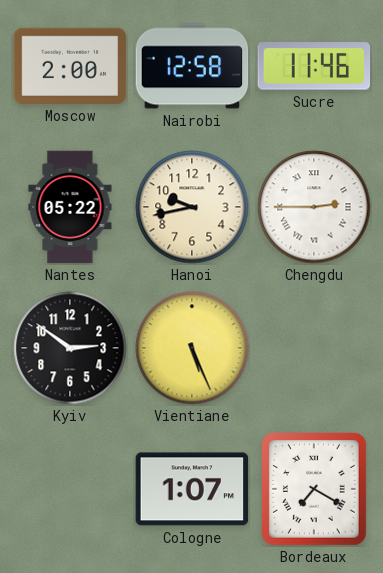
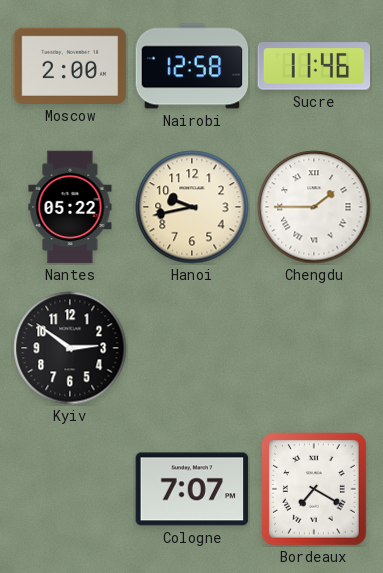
Chengdu: 2:45 -> 1:45
Vientiane: 5:26 -> none
Cologne: 1:07 -> 7:07
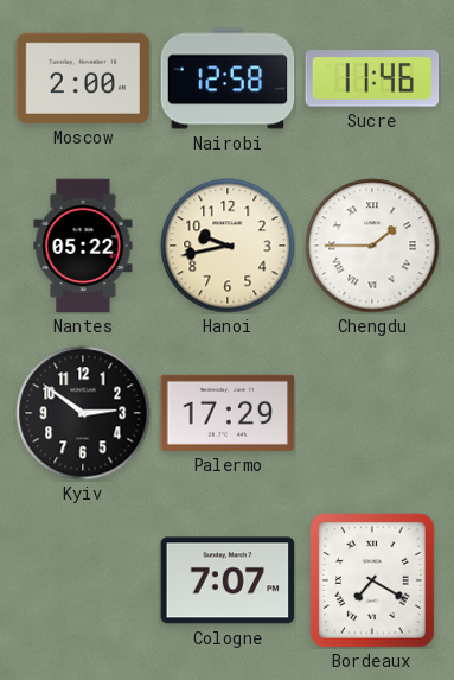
Palermo: none -> 17:29
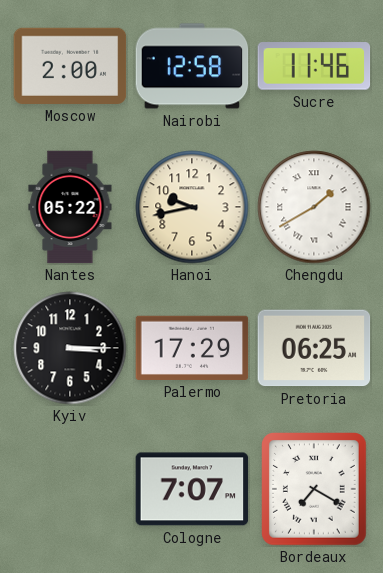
Chengdu: 1:45 -> 1:40
Kyiv: 2:51 -> 3:15
Pretoria: none -> 06:25
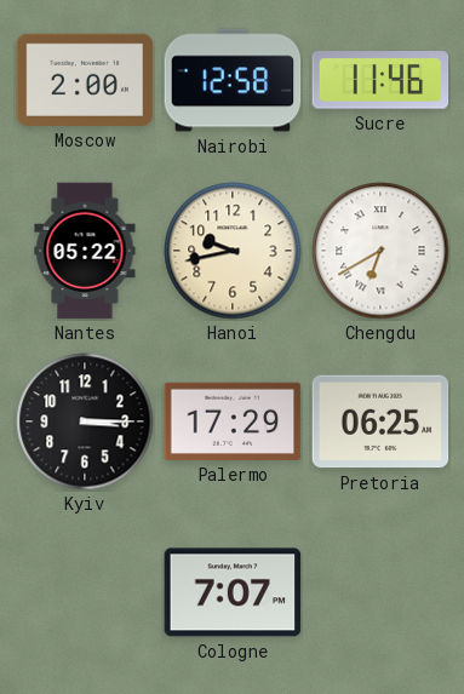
Chengdu: 1:40 -> 6:40
Bordeaux: 7:20 -> none
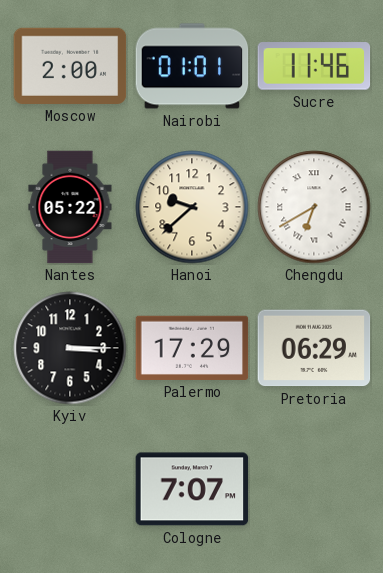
Nairobi: 12:58 -> 01:01
Hanoi: 9:43 -> 9:38
Pretoria: 06:25 -> 06:29
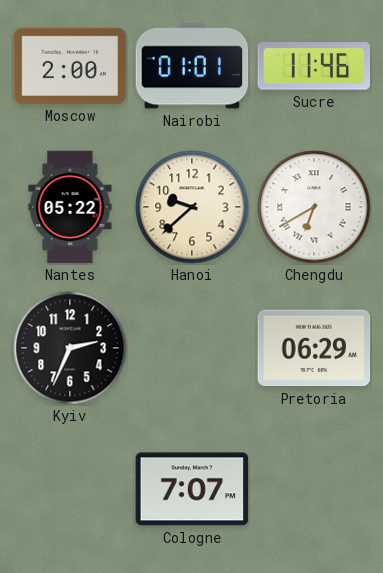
Kyiv: 3:15 -> 2:34
Palermo: 17:29 -> none
